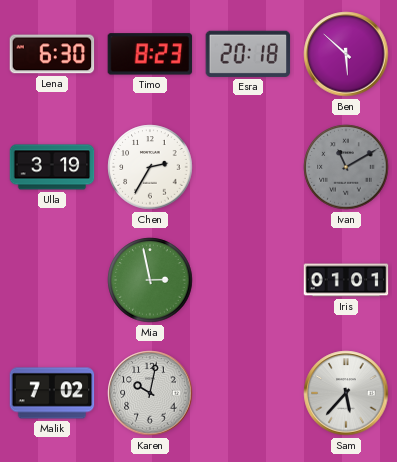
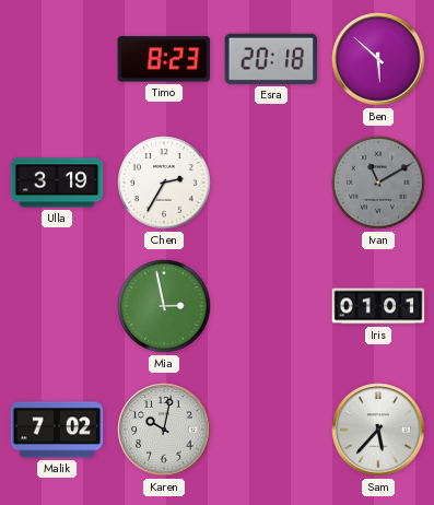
Lena: 6:30 -> none
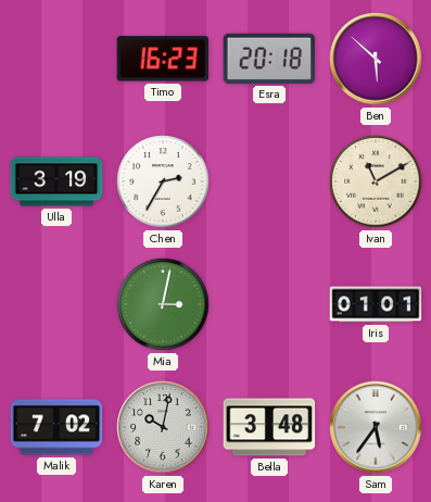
Timo: 8:23 -> 16:23
Ivan dial: grey -> cream
Mia: 2:58 -> 3:02
Bella: none -> 3:48
Sam: 5:37 -> 5:36
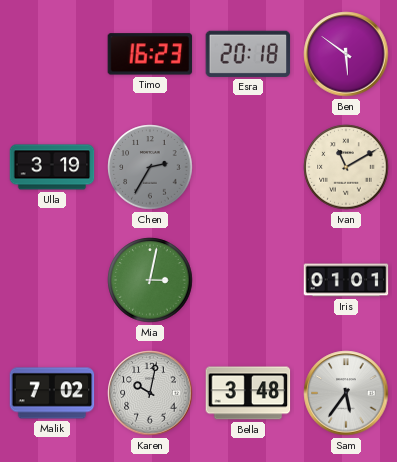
Ben: 5:52 -> 5:51
Chen dial: white -> grey
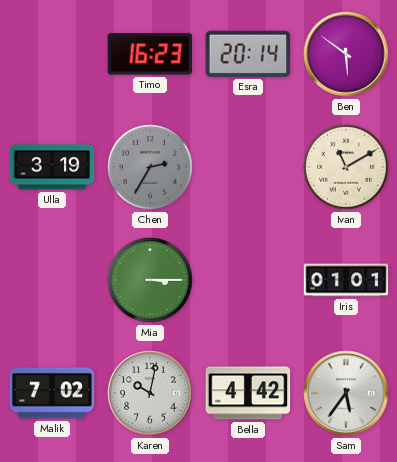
Esra: 20:18 -> 20:14
Mia: 3:02 -> 3:15
Bella: 3:48 -> 4:42
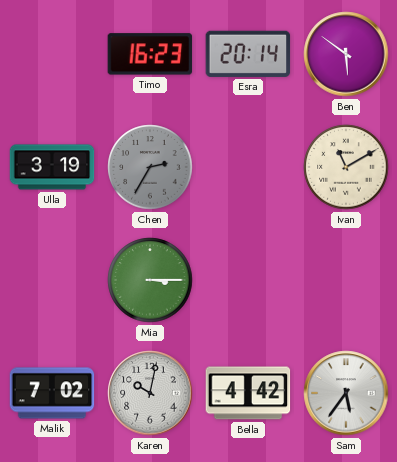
Iris: 01:01 -> none
